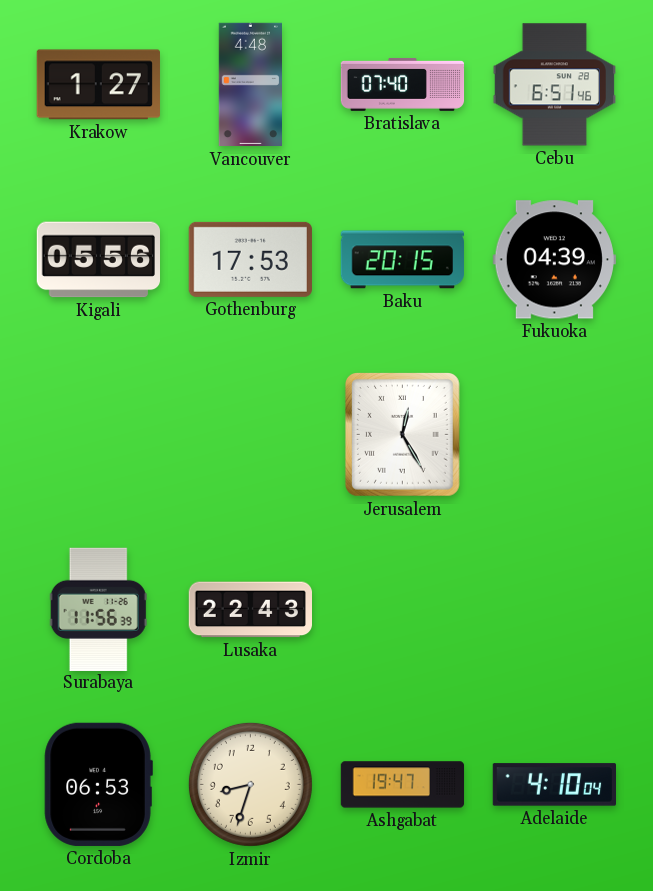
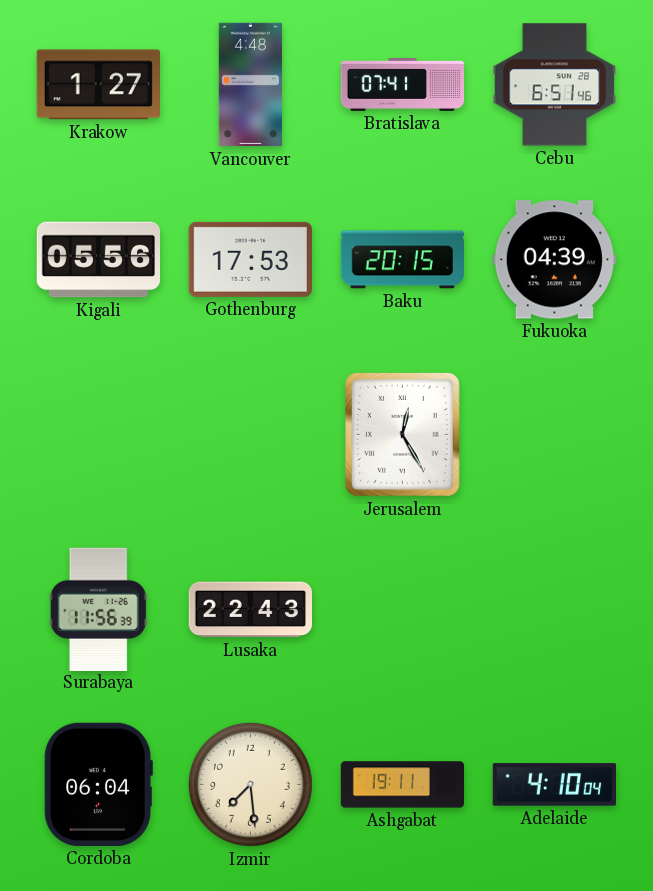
Bratislava: 07:40 -> 07:41
Cordoba: 06:53 -> 06:04
Izmir: 8:33 -> 7:29
Ashgabat: 19:47 -> 19:11
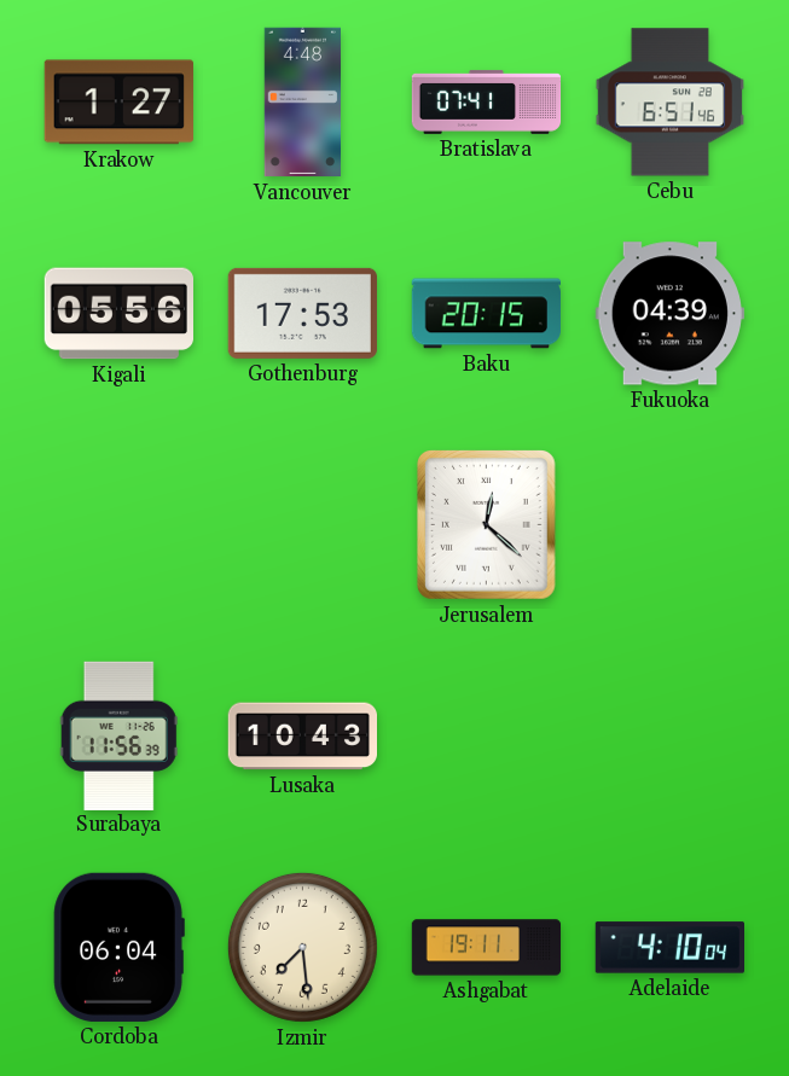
Jerusalem: 12:25 -> 12:22
Lusaka: 22:43 -> 10:43
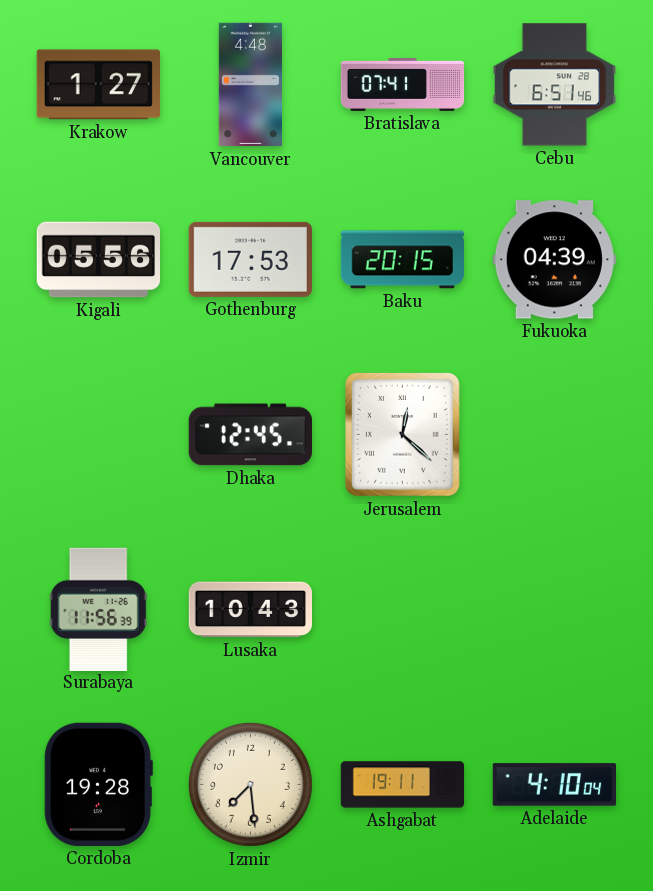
Dhaka: none -> 12:45
Cordoba: 06:04 -> 19:28
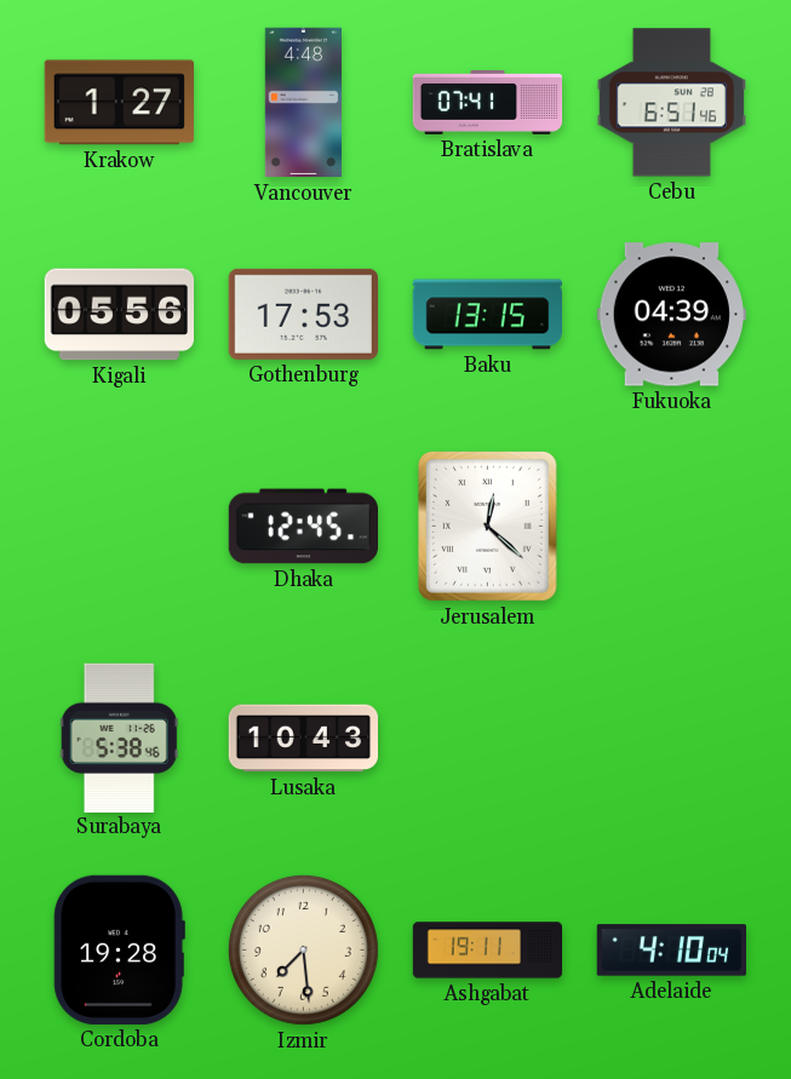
Baku: 20:15 -> 13:15
Surabaya: 11:56 -> 5:38
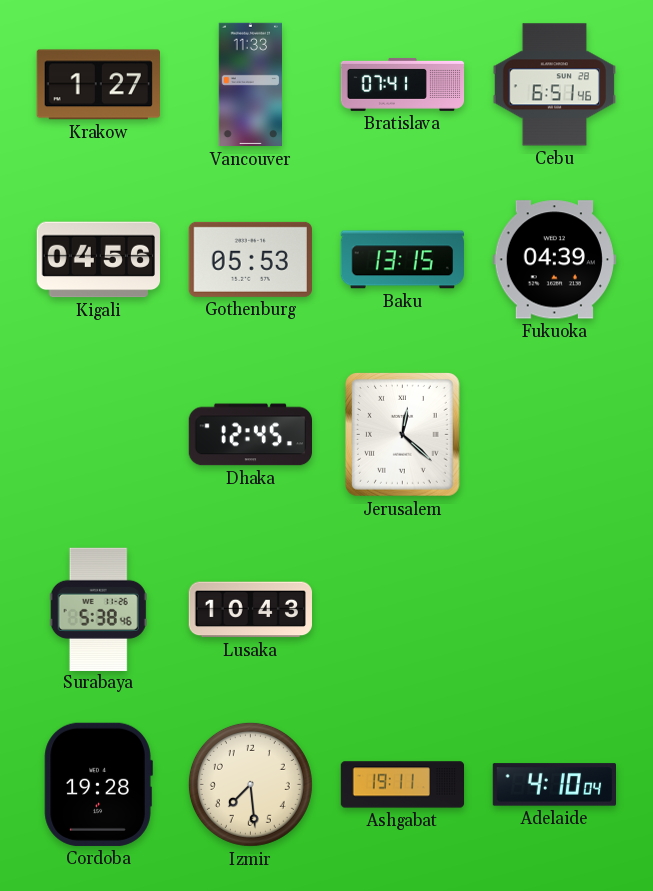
Vancouver: 4:48 -> 11:33
Kigali: 05:56 -> 04:56
Gothenburg: 17:53 -> 05:53
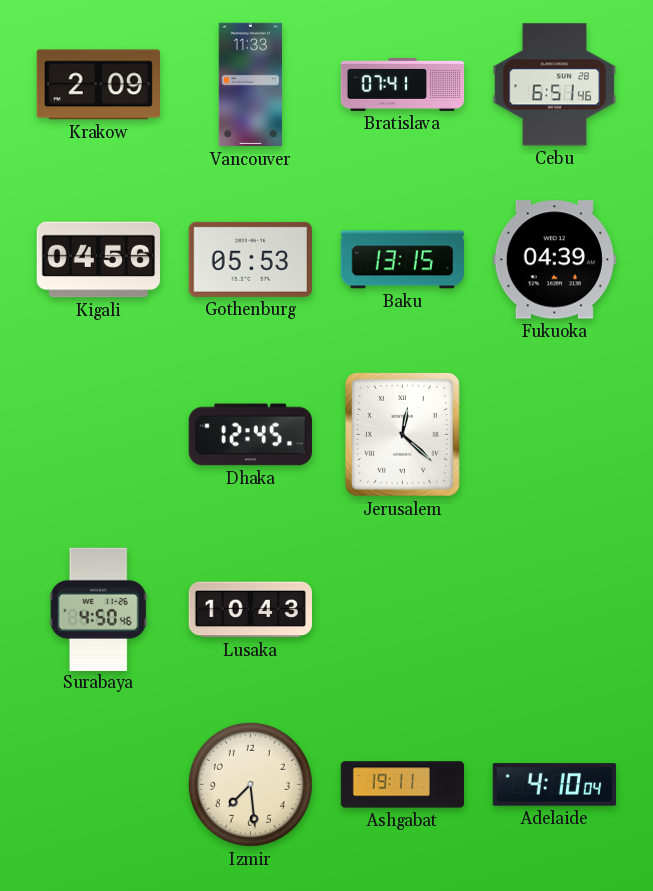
Krakow: 1:27 -> 2:09
Surabaya: 5:38 -> 4:50
Cordoba: 19:28 -> none
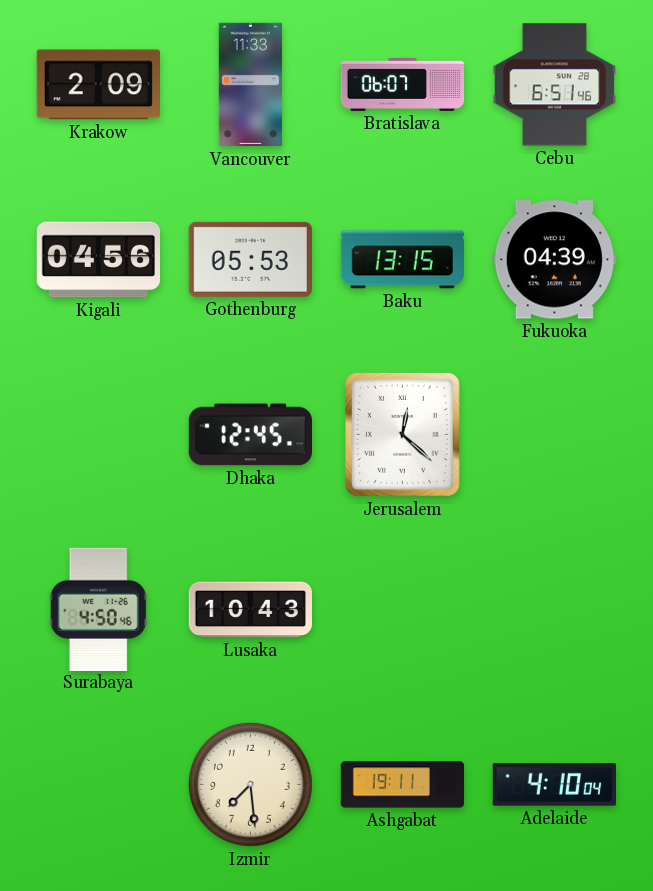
Bratislava: 07:41 -> 06:07
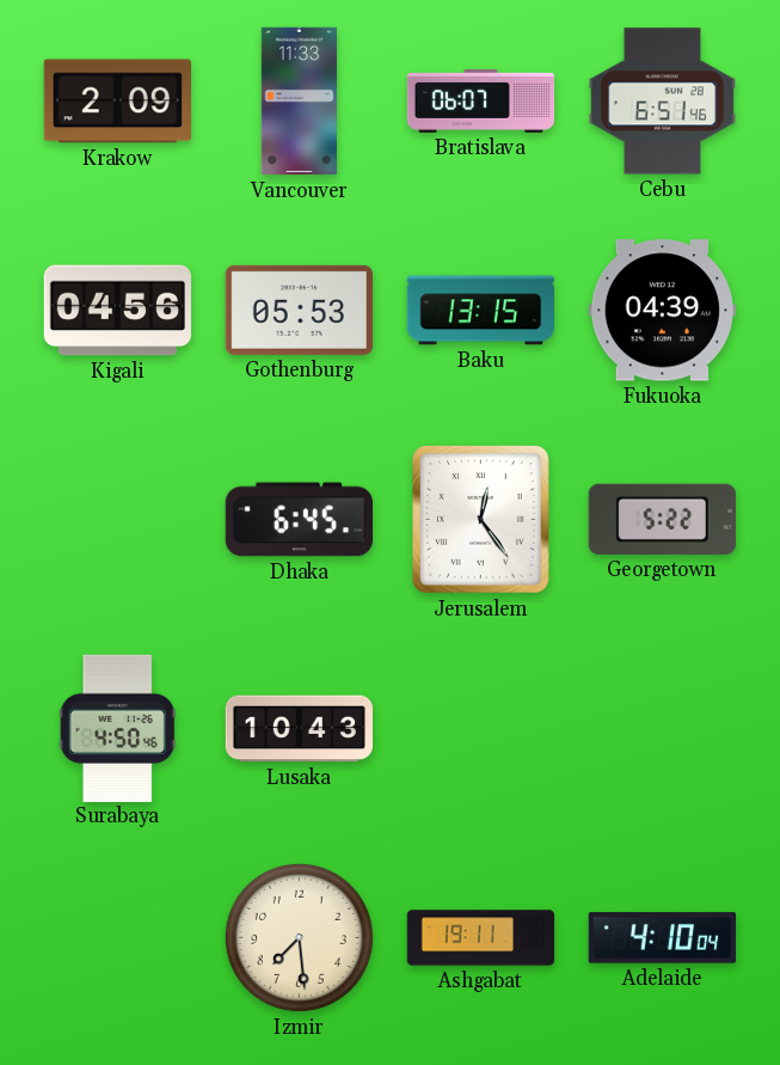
Dhaka: 12:45 -> 6:45
Jerusalem: 12:22 -> 12:24
Georgetown: none -> 5:22
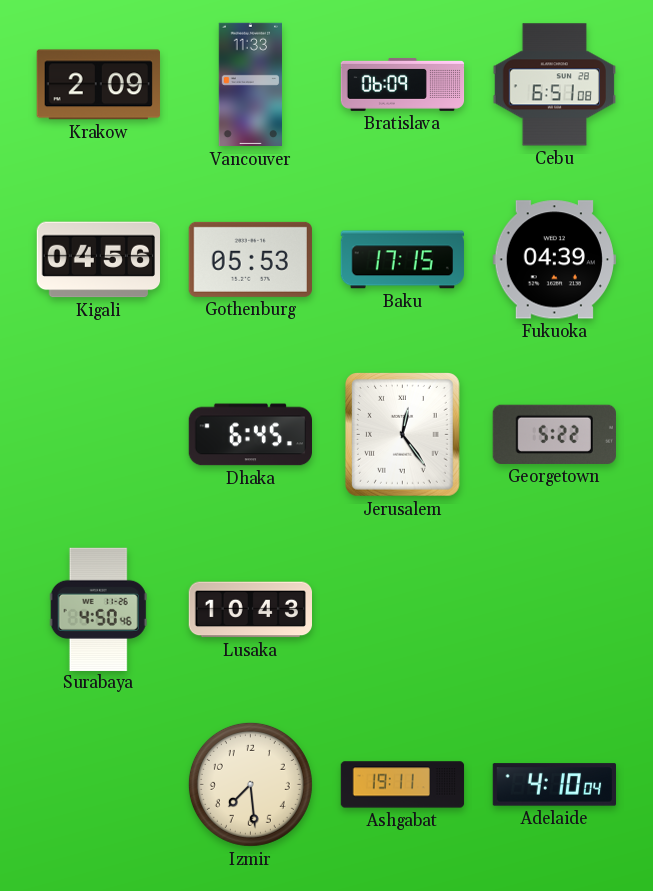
Bratislava: 06:07 -> 06:09
Cebu: 6:51:46 -> 6:51:08
Baku: 13:15 -> 17:15
